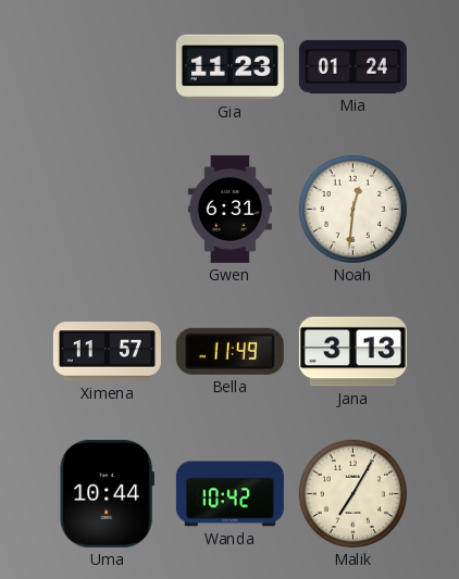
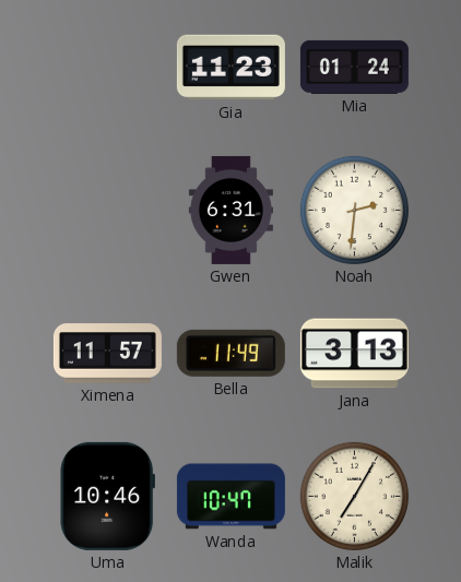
Noah: 12:31 -> 2:31
Uma: 10:44 -> 10:46
Wanda: 10:42 -> 10:47
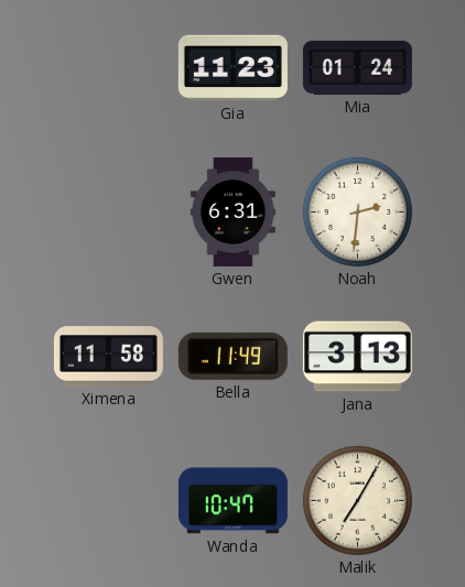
Ximena: 11:57 -> 11:58
Uma: 10:46 -> none
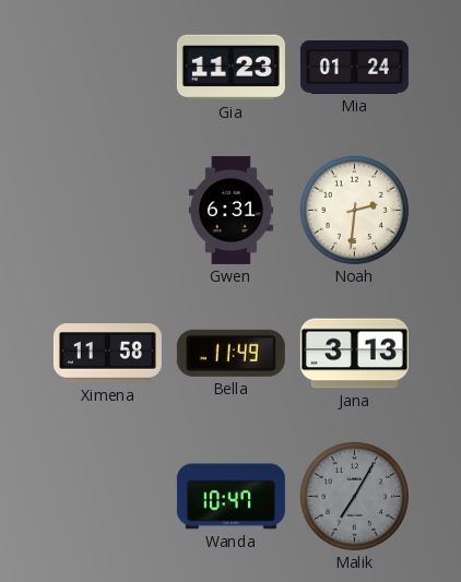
Malik dial: cream -> grey
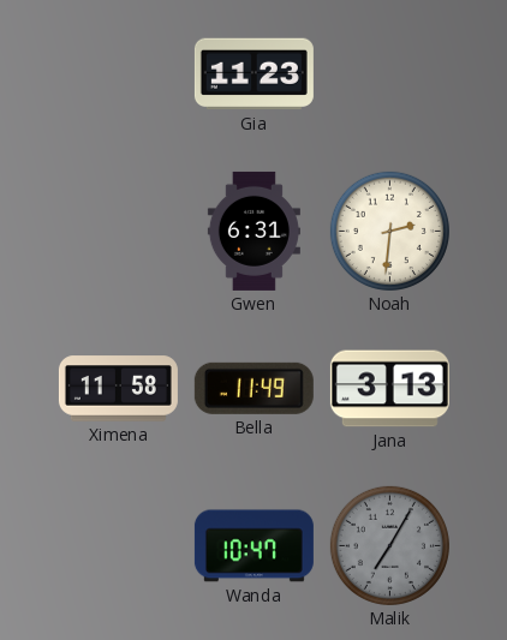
Mia: 01:24 -> none
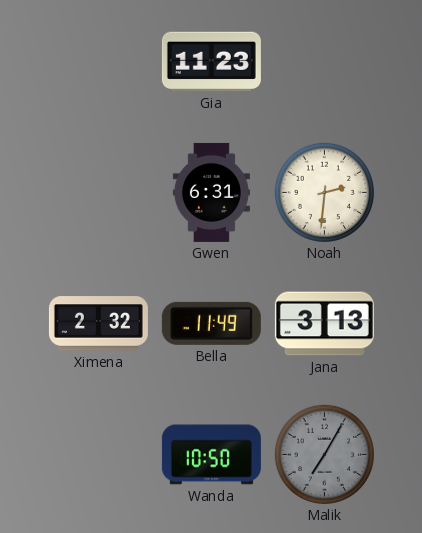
Ximena: 11:58 -> 2:32
Wanda: 10:47 -> 10:50
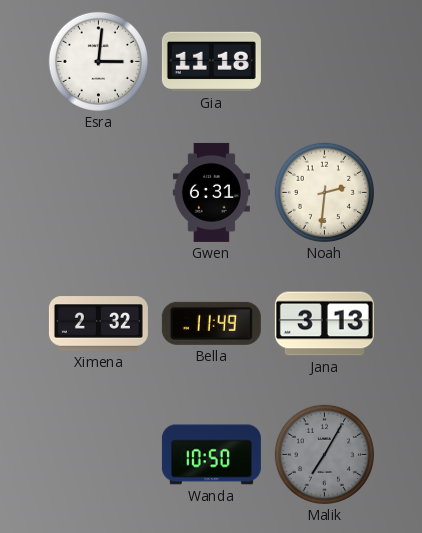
Esra: none -> 3:01
Gia: 11:23 -> 11:18
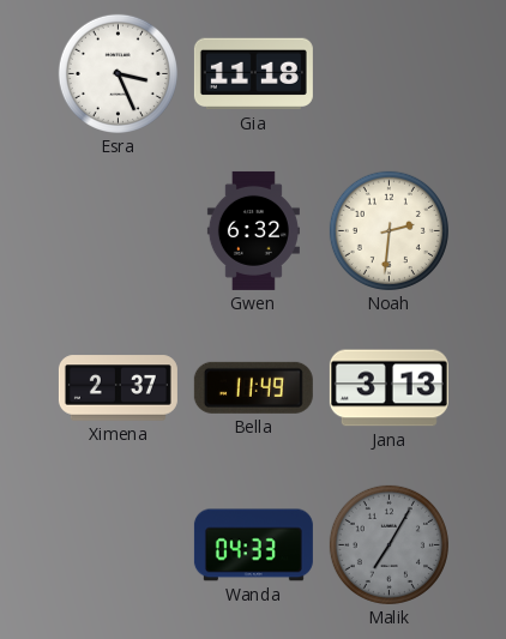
Esra: 3:01 -> 3:26
Gwen: 6:31 -> 6:32
Ximena: 2:32 -> 2:37
Wanda: 10:50 -> 04:33
